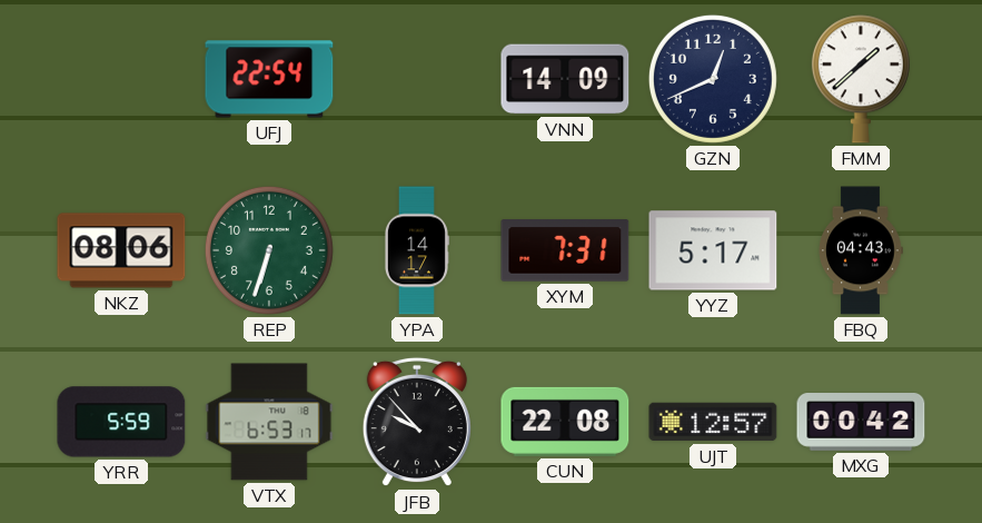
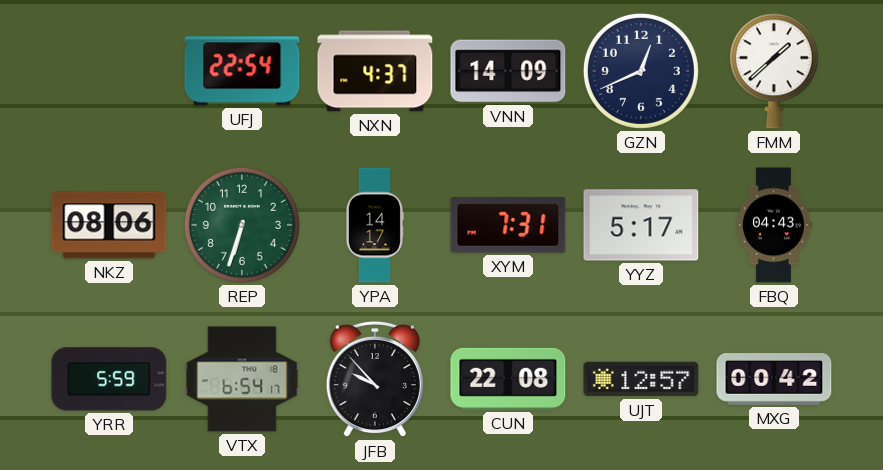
NXN: none -> 4:37
VTX: 6:53 -> 6:54
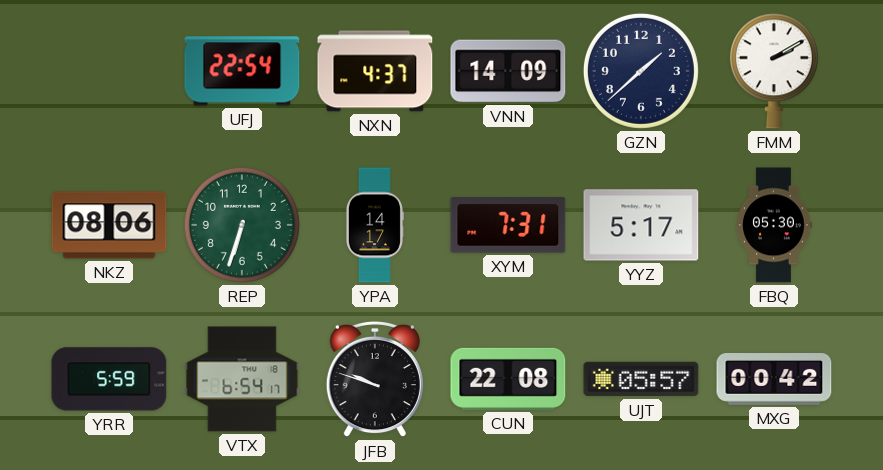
GZN: 12:41 -> 1:38
FMM: 1:38 -> 2:10
FBQ: 04:43 -> 05:30
JFB: 9:53 -> 9:48
UJT: 12:57 -> 05:57
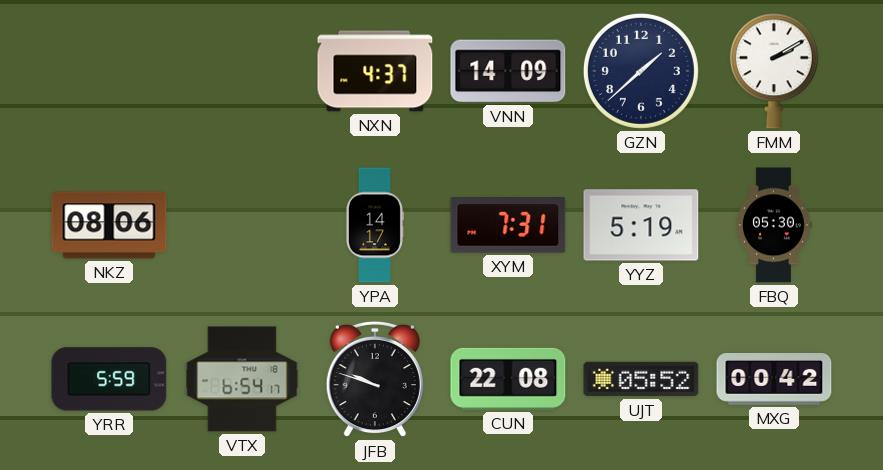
UFJ: 22:54 -> none
REP: 6:33 -> none
YYZ: 5:17 -> 5:19
UJT: 05:57 -> 05:52
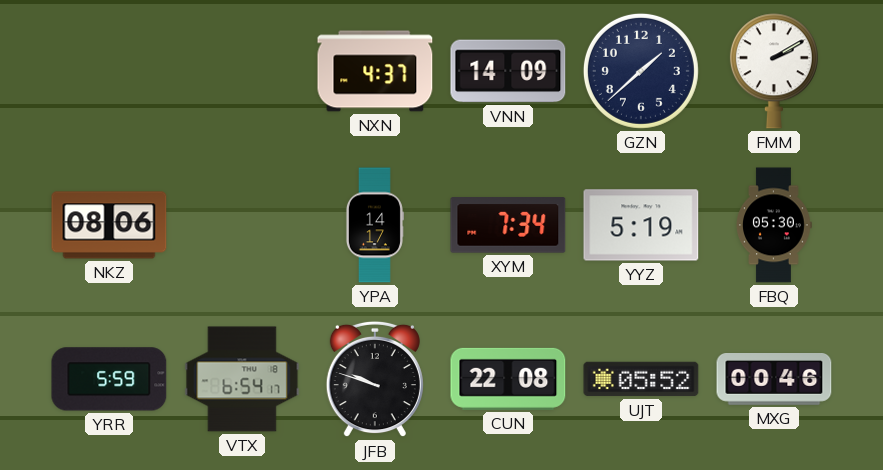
XYM: 7:31 -> 7:34
MXG: 00:42 -> 00:46
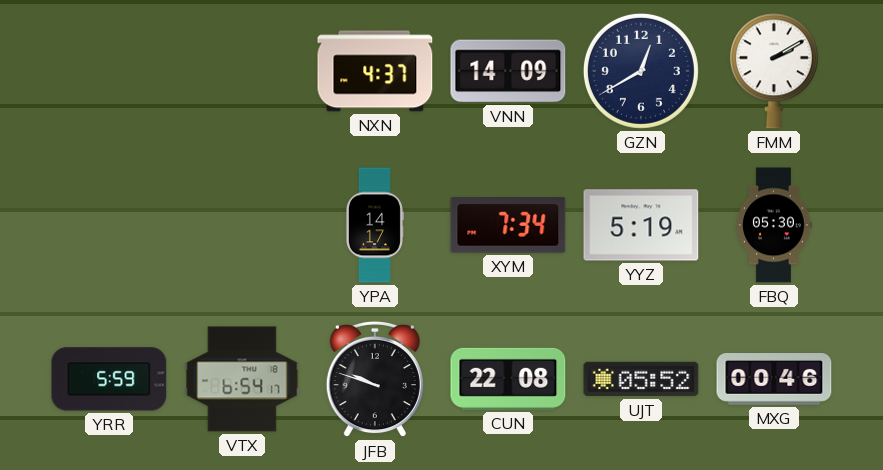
GZN: 1:38 -> 12:40
NKZ: 08:06 -> none
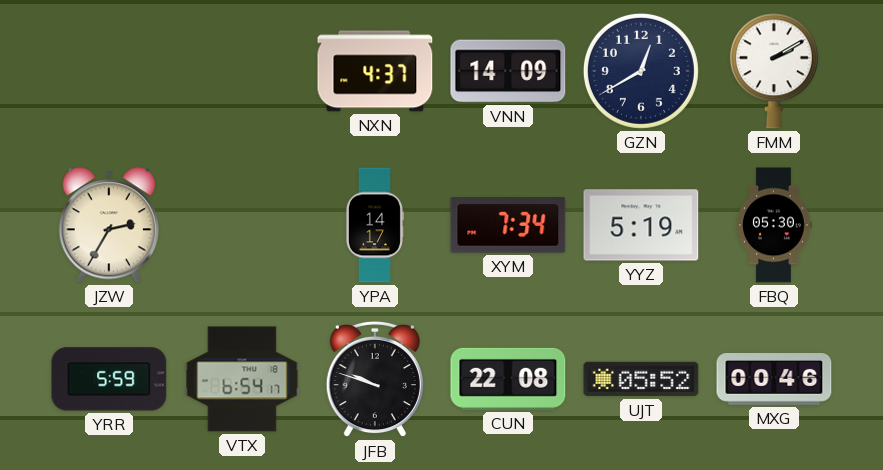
JZW: none -> 2:35
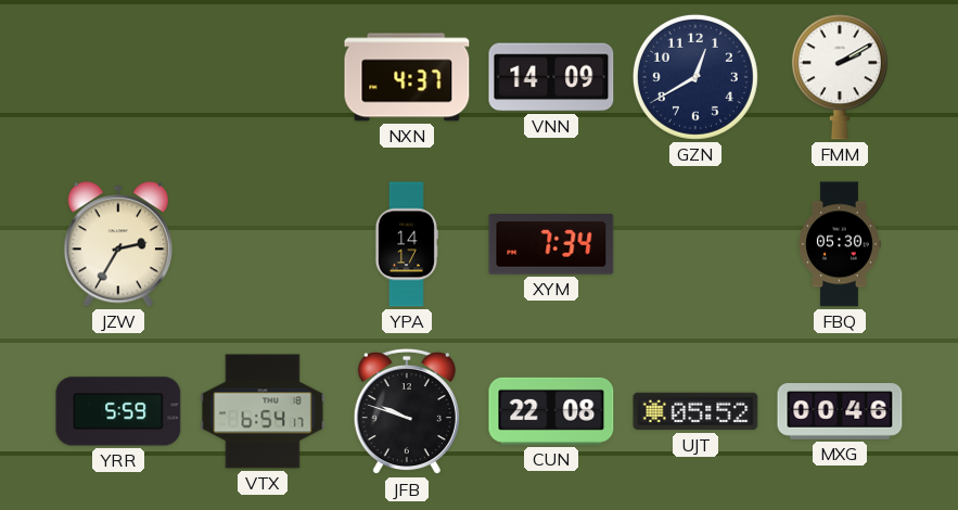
YYZ: 5:19 -> none
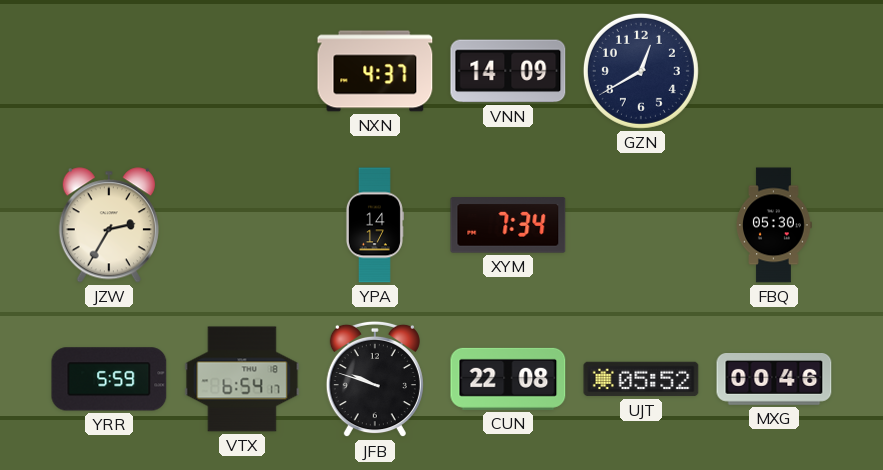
FMM: 2:10 -> none
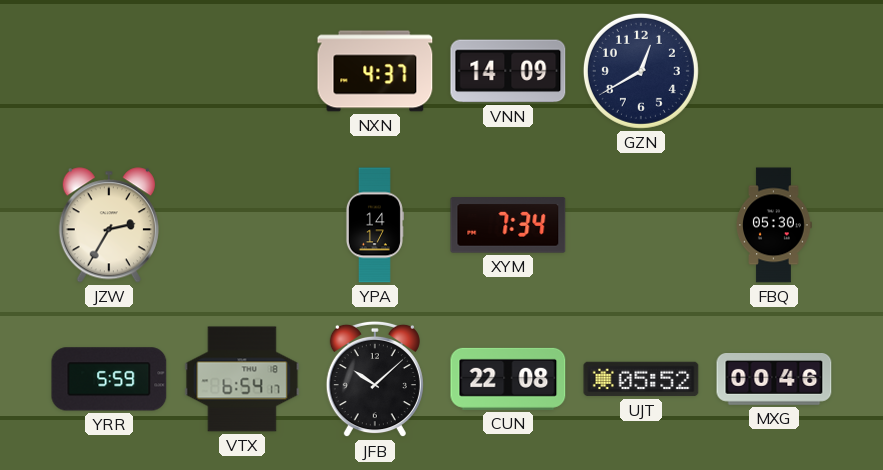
JFB: 9:48 -> 10:08
